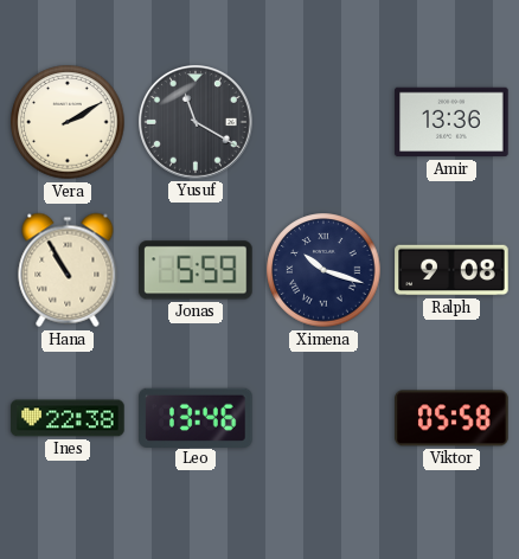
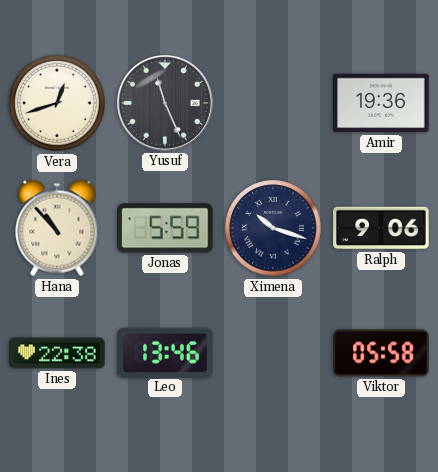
Vera: 2:10 -> 12:42
Yusuf: 11:20 -> 11:26
Amir: 13:36 -> 19:36
Hana: 10:55 -> 10:53
Ralph: 9:08 -> 9:06
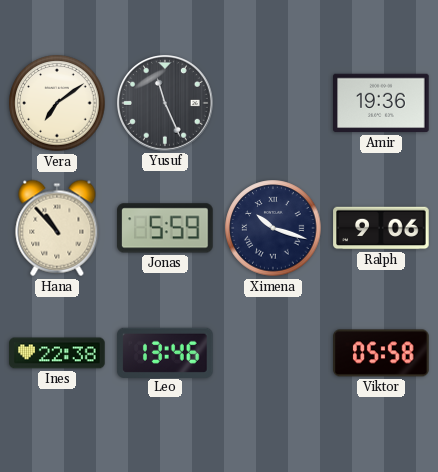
Vera: 12:42 -> 7:09
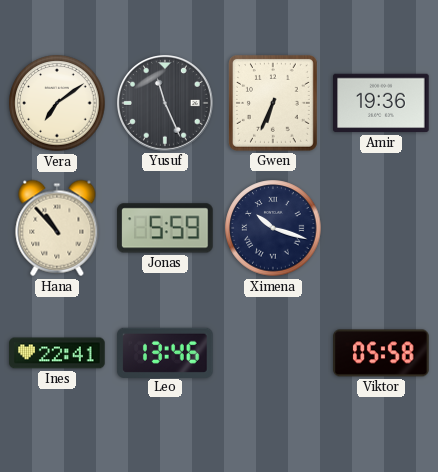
Gwen: none -> 6:34
Ralph: 9:06 -> none
Ines: 22:38 -> 22:41
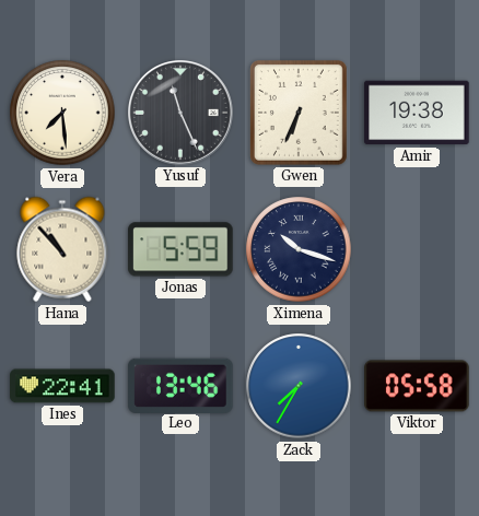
Vera: 7:09 -> 7:29
Amir: 19:36 -> 19:38
Zack: none -> 7:35
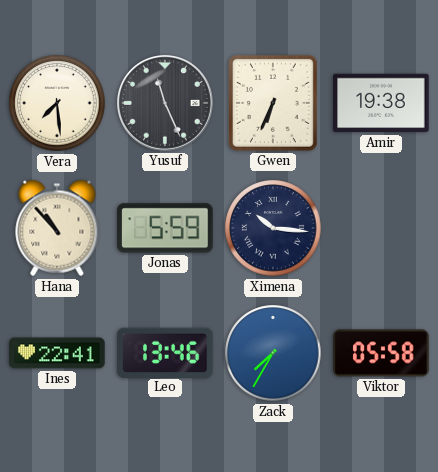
Ximena: 10:18 -> 10:16
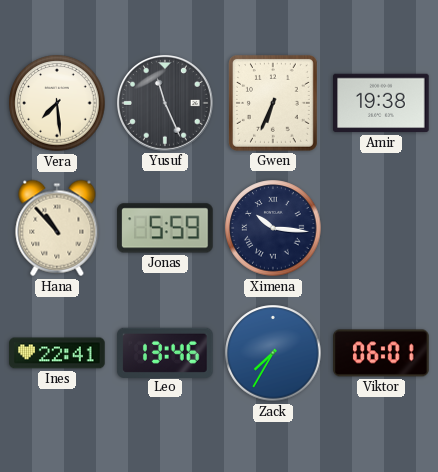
Viktor: 05:58 -> 06:01
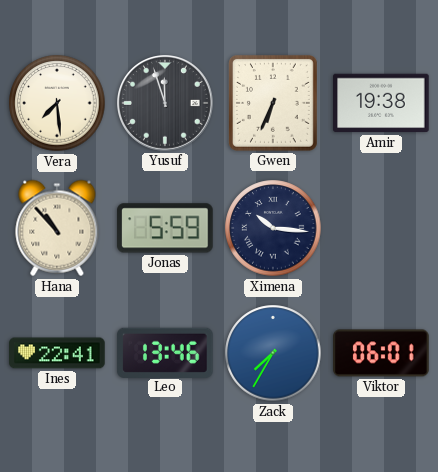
Yusuf: 11:26 -> 11:57
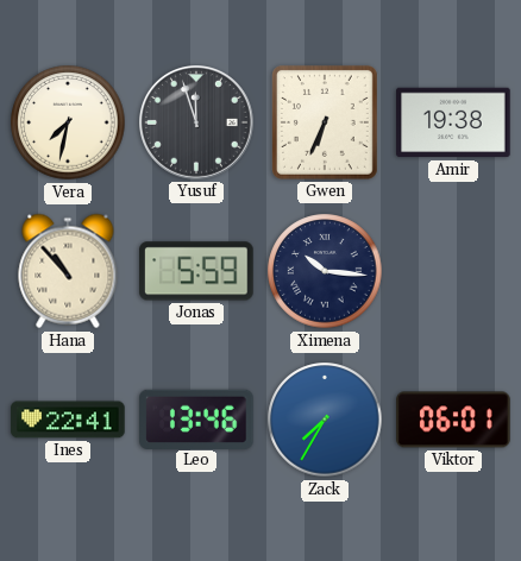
Vera: 7:29 -> 7:32
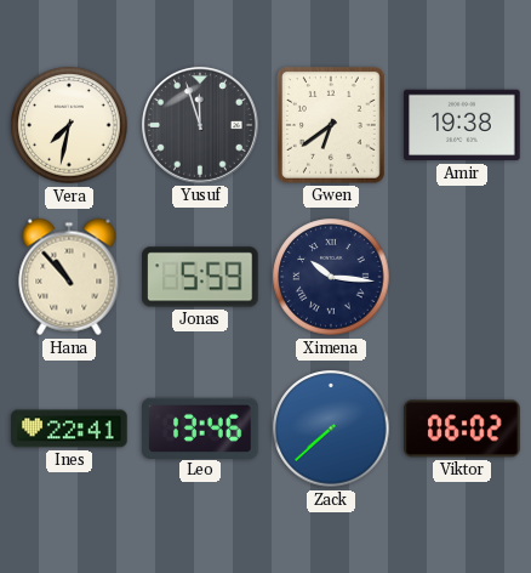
Gwen: 6:34 -> 6:39
Zack: 7:35 -> 7:38
Viktor: 06:01 -> 06:02
